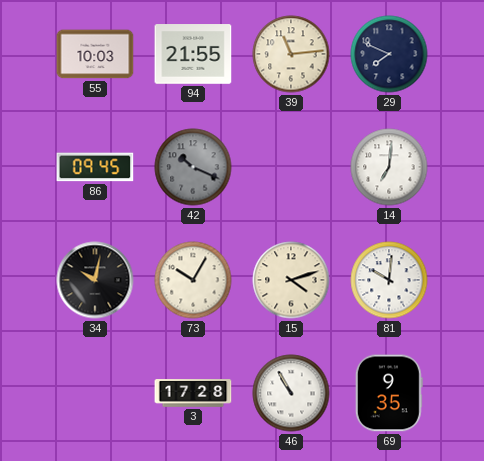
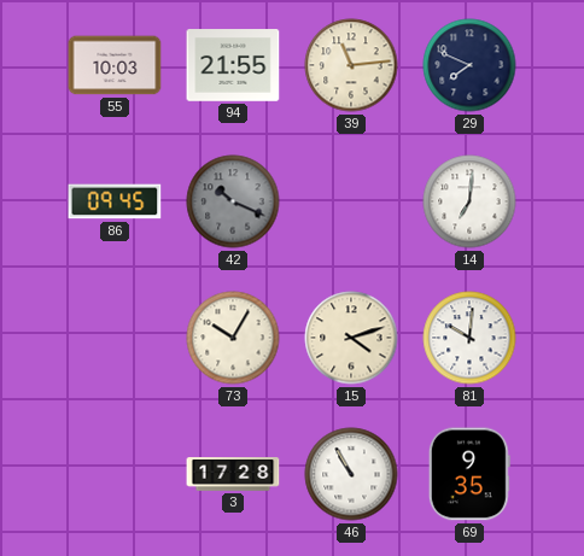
34: 10:02 -> none
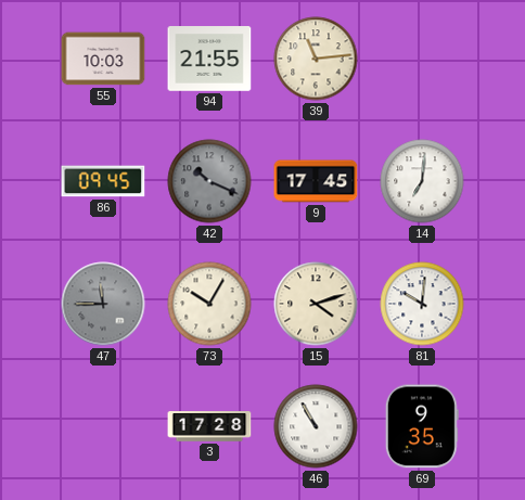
29: 7:49 -> none
9: none -> 17:45
47: none -> 11:45
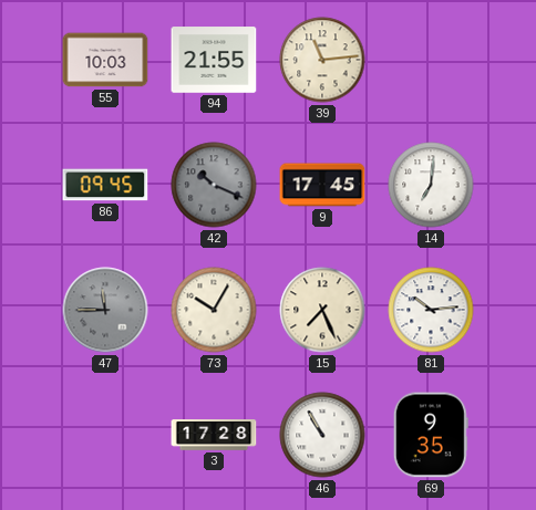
15: 4:12 -> 7:26
81: 10:01 -> 10:14
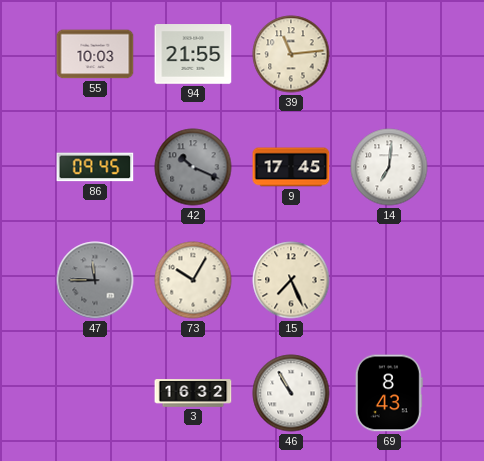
81: 10:14 -> none
3: 17:28 -> 16:32
69: 9:35 -> 8:43
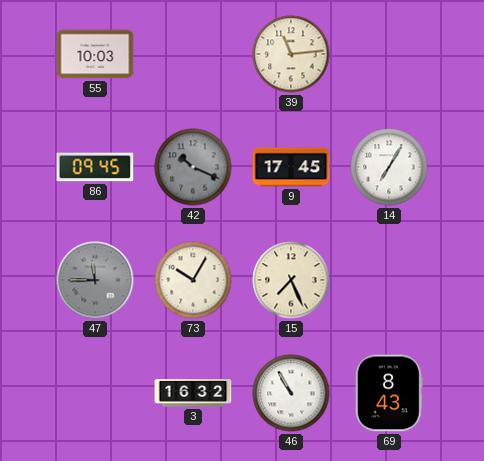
94: 21:55 -> none
14: 7:01 -> 7:05
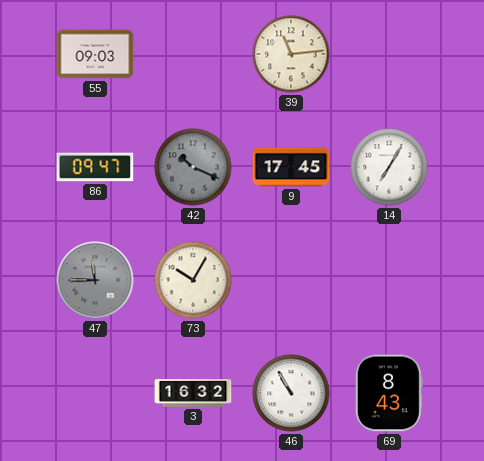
55: 10:03 -> 09:03
86: 09:45 -> 09:47
15: 7:26 -> none
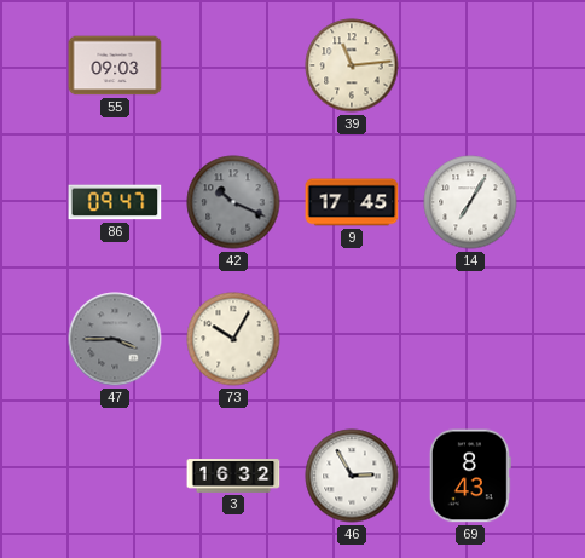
47: 11:45 -> 3:45
46: 10:55 -> 2:55
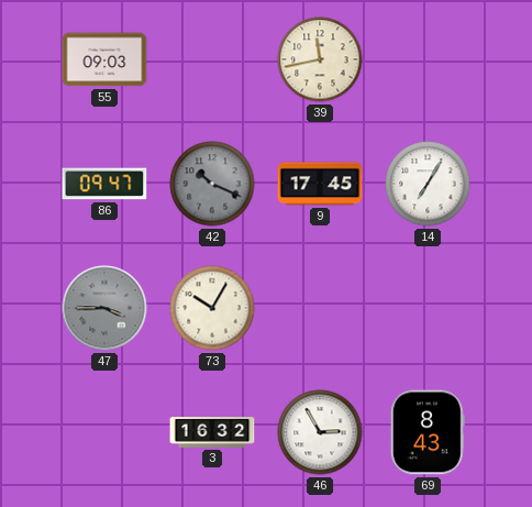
39: 11:14 -> 11:43
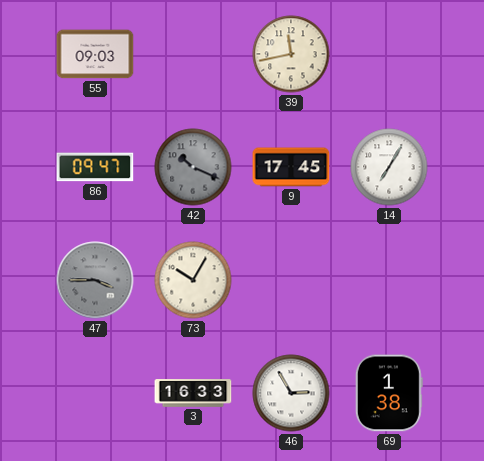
3: 16:32 -> 16:33
69: 8:43 -> 1:38
